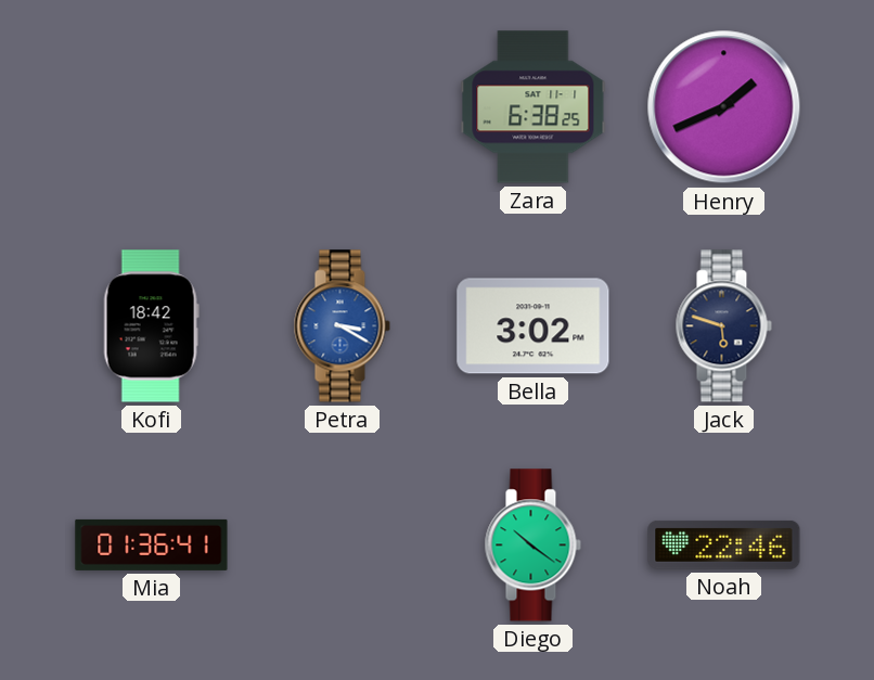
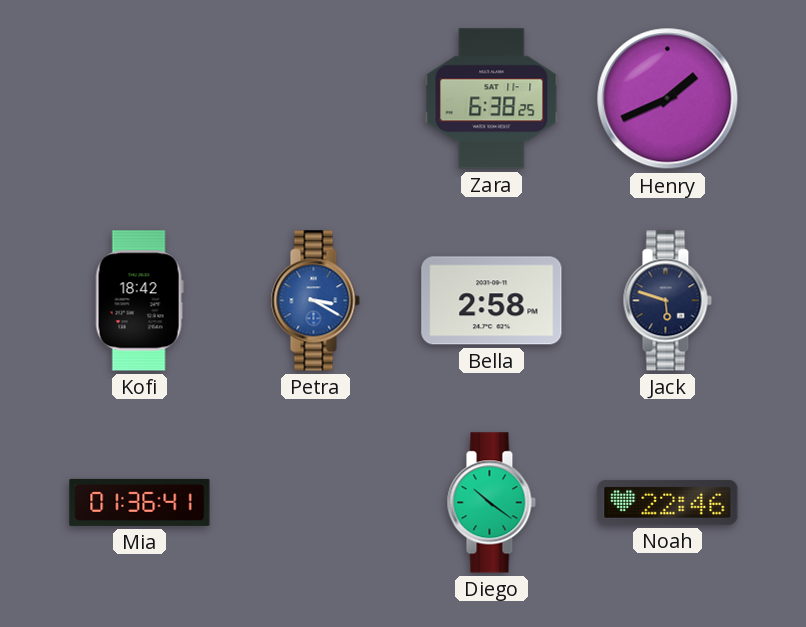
Bella: 3:02 -> 2:58
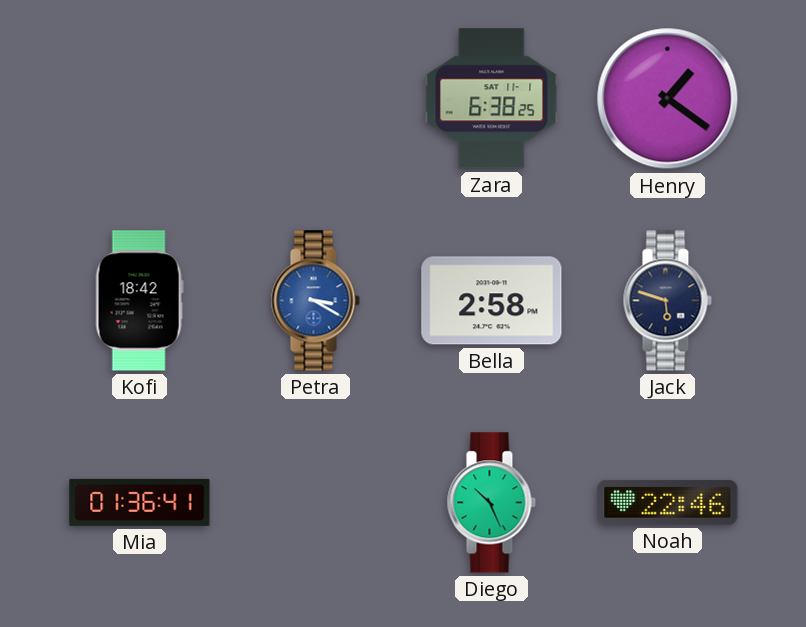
Henry: 1:41 -> 1:21
Diego: 10:21 -> 10:26
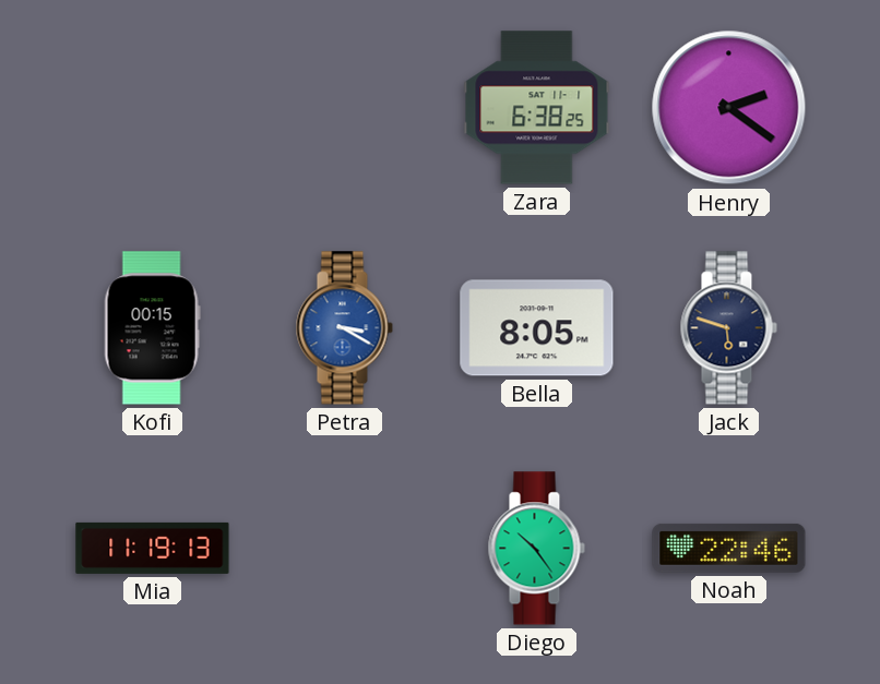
Henry: 1:21 -> 2:21
Kofi: 18:42 -> 00:15
Bella: 2:58 -> 8:05
Mia: 01:36 -> 11:19
Diego: 10:26 -> 10:24
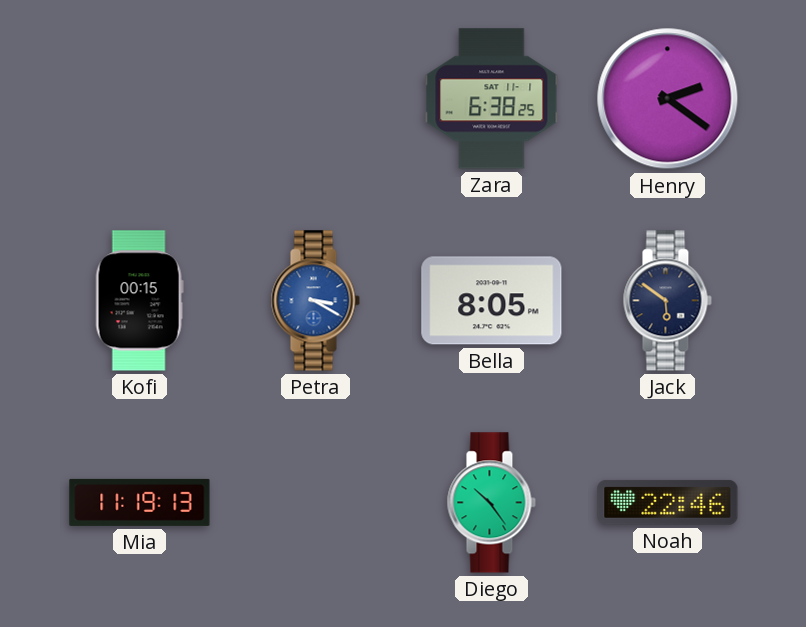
Jack: 5:48 -> 5:51
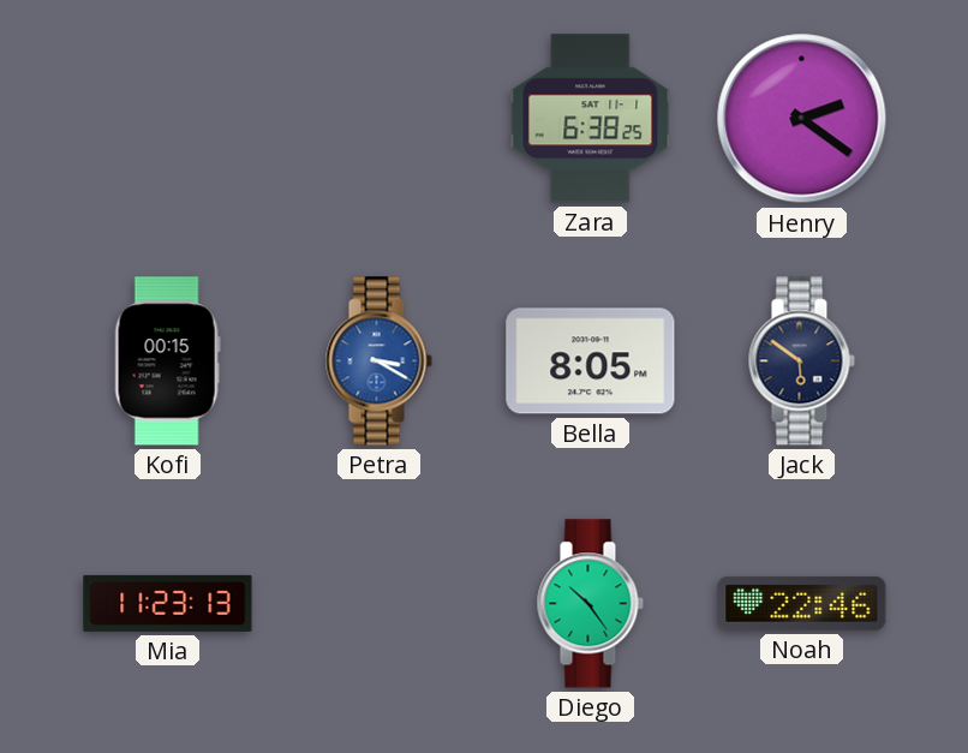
Mia: 11:19 -> 11:23
